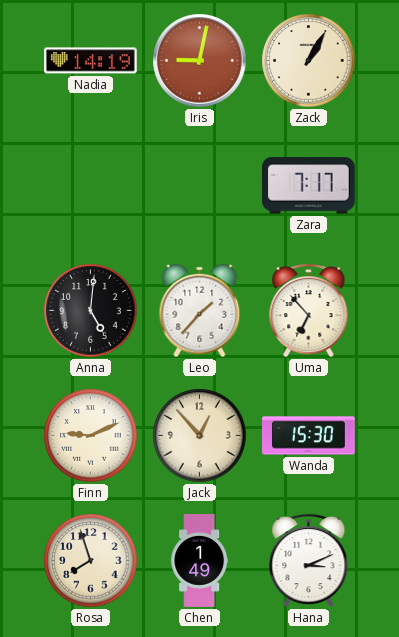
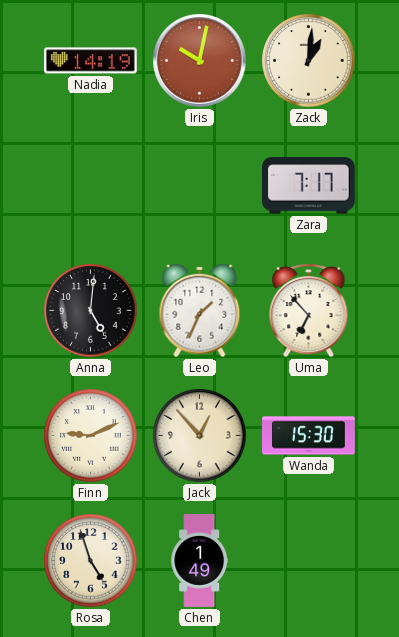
Iris: 9:02 -> 10:02
Zack: 1:05 -> 1:01
Leo: 1:37 -> 1:34
Rosa: 7:57 -> 4:57
Hana: 3:11 -> none
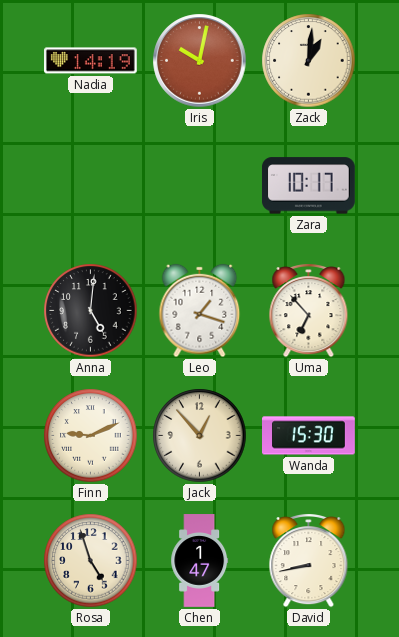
Zara: 7:17 -> 10:17
Leo: 1:34 -> 1:18
Chen: 1:49 -> 1:47
David: none -> 8:43
